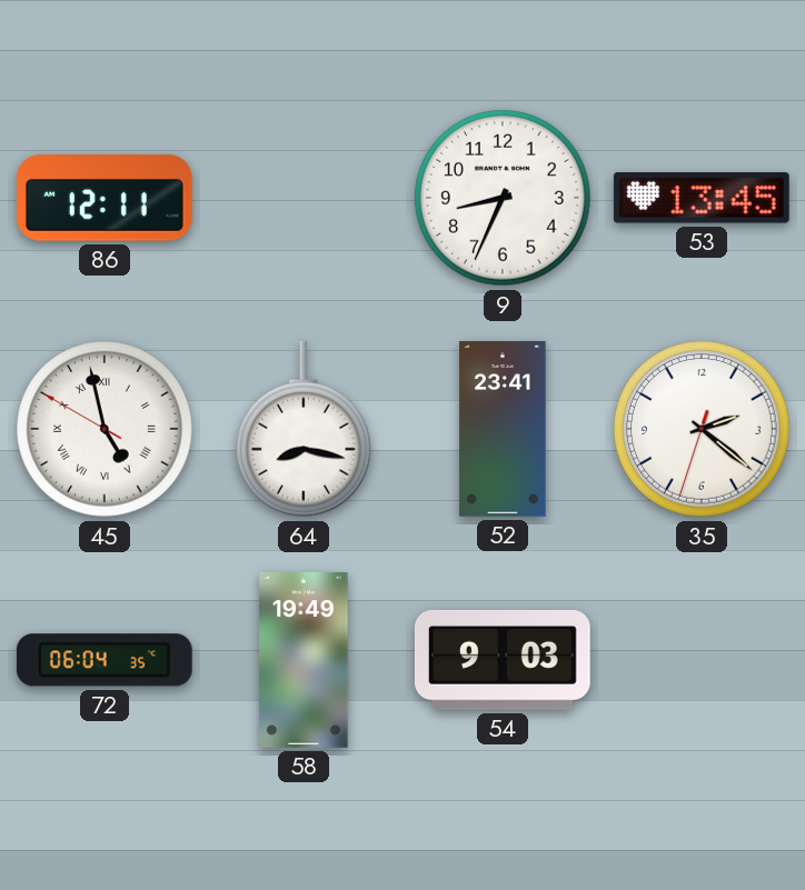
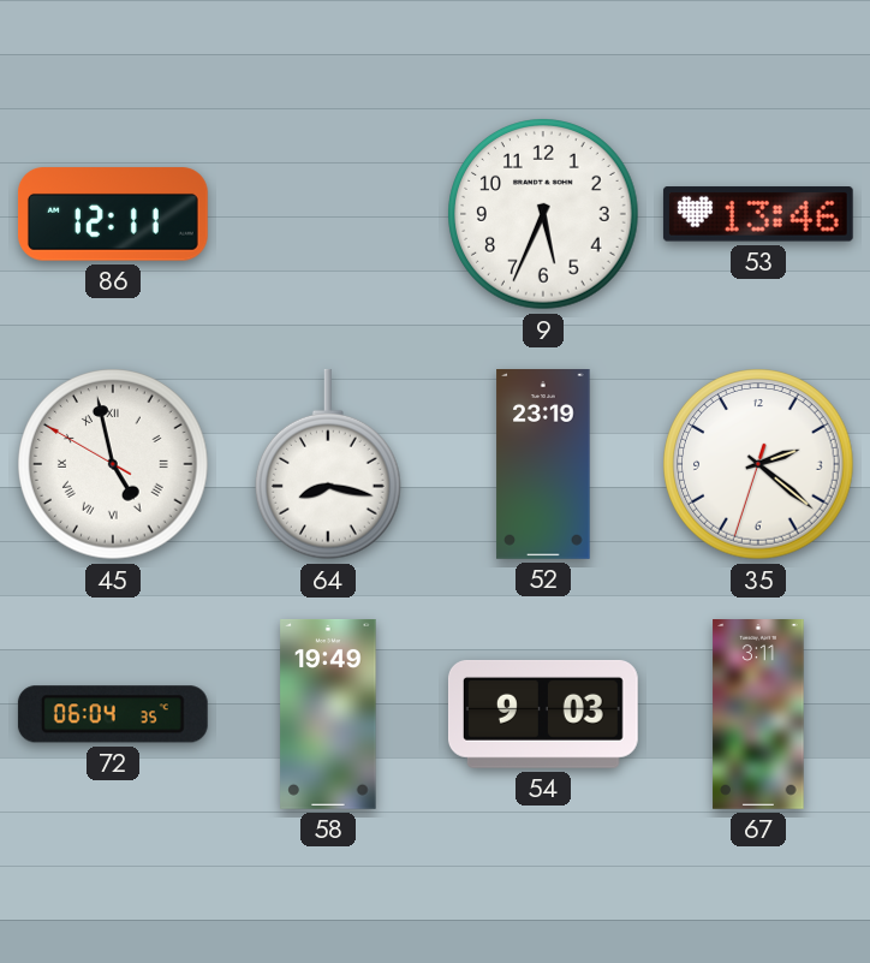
9: 8:34 -> 5:34
53: 13:45 -> 13:46
52: 23:41 -> 23:19
67: none -> 3:11
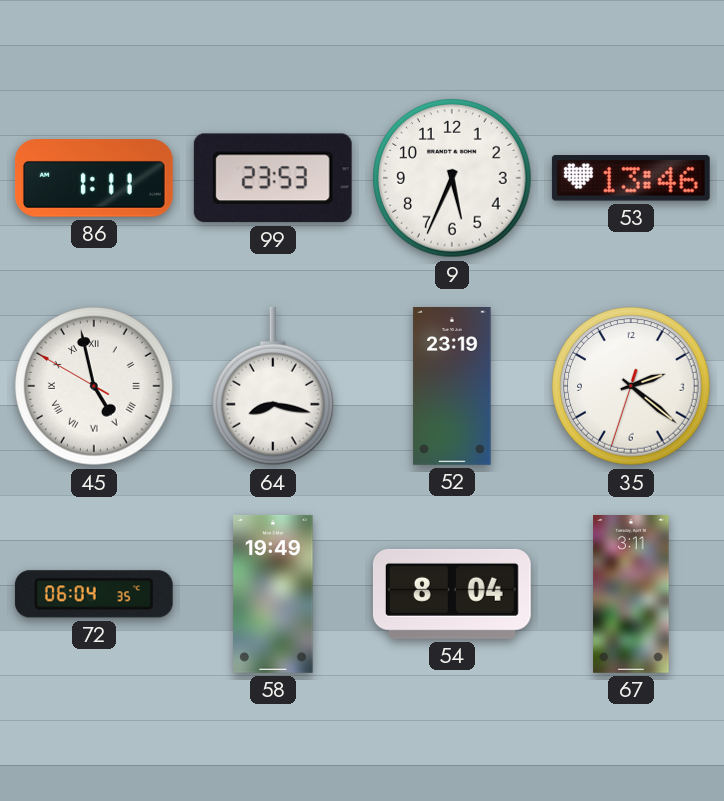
86: 12:11 -> 1:11
99: none -> 23:53
54: 9:03 -> 8:04
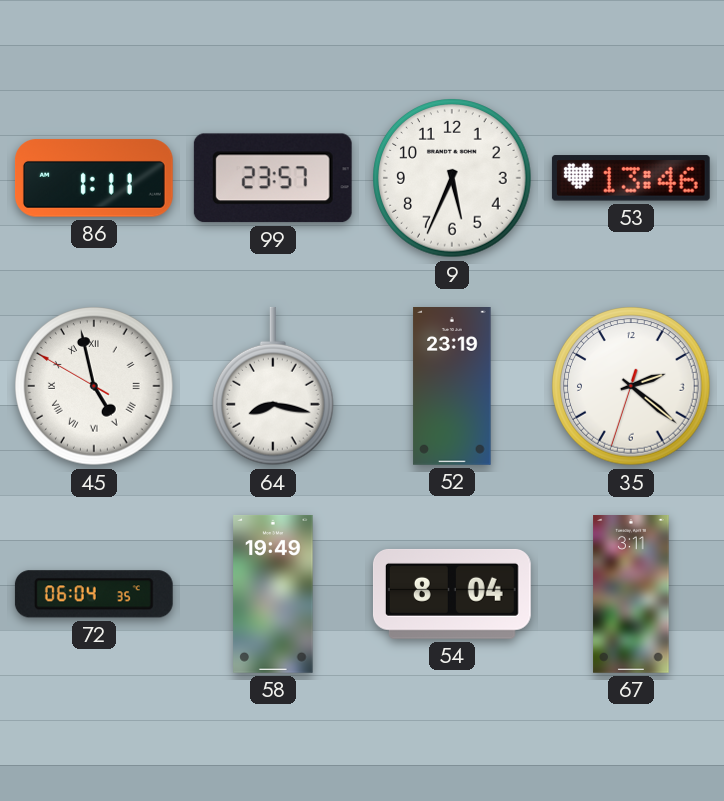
99: 23:53 -> 23:57
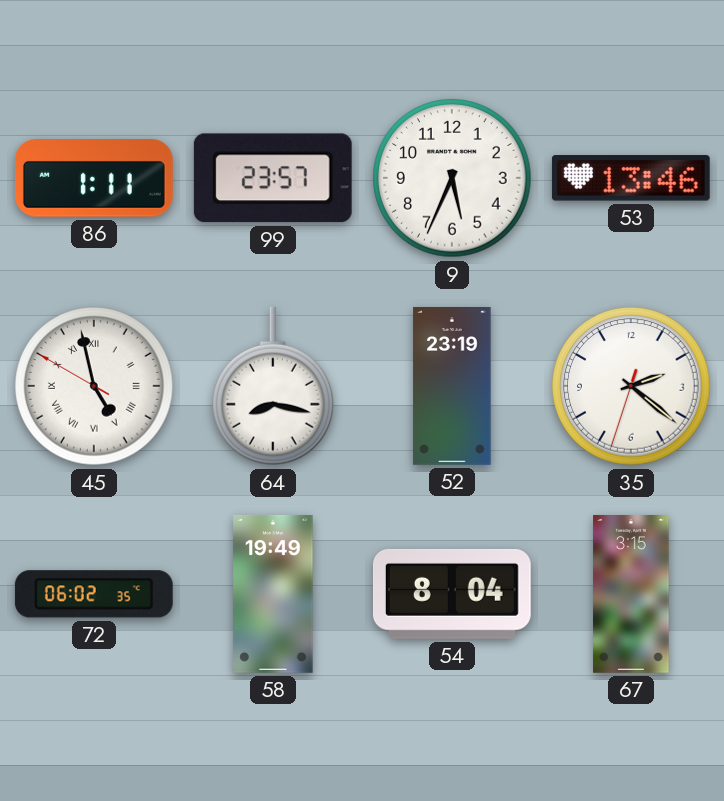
72: 06:04 -> 06:02
67: 3:11 -> 3:15
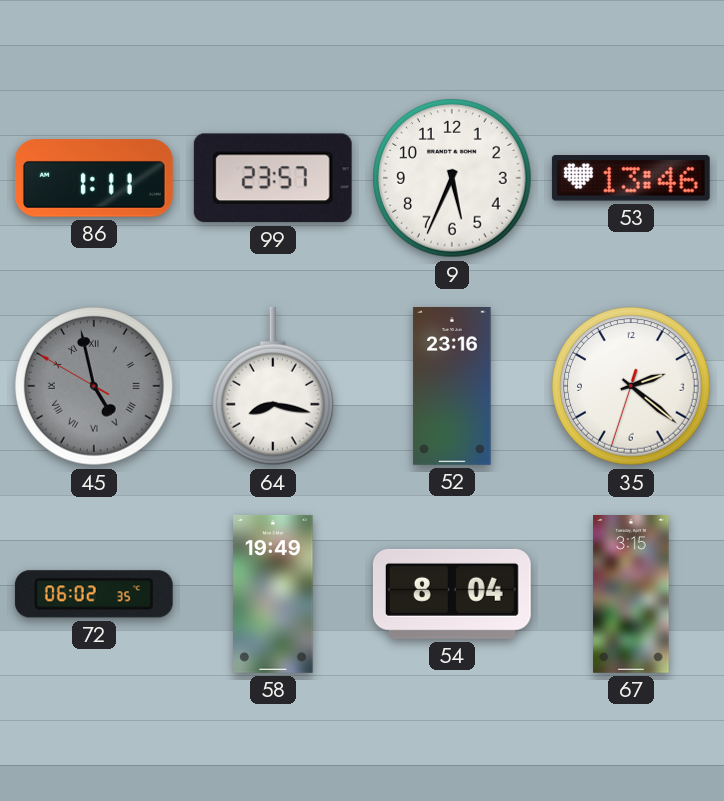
45 dial: white -> grey
52: 23:19 -> 23:16
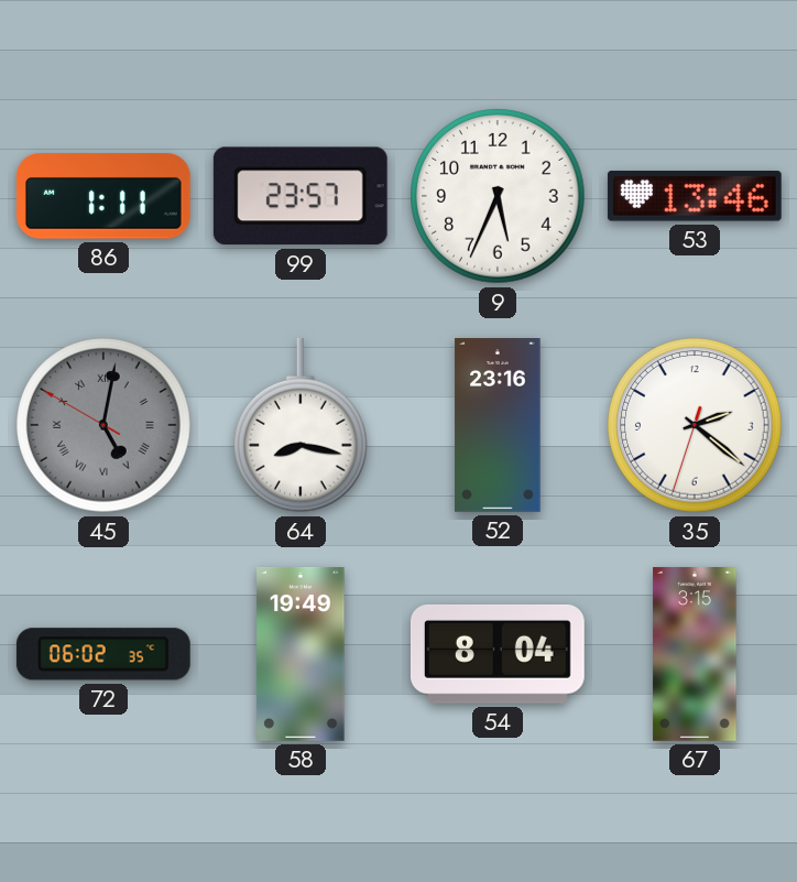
45: 4:57 -> 5:01
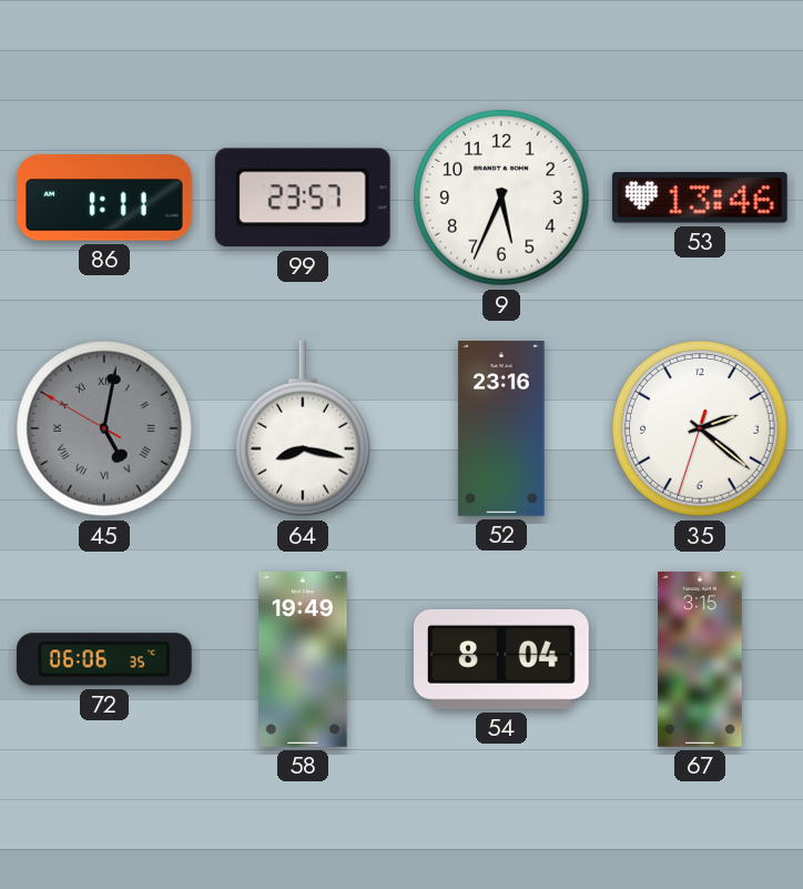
72: 06:02 -> 06:06
